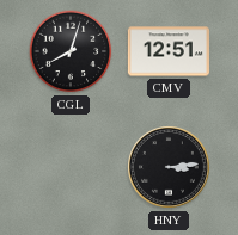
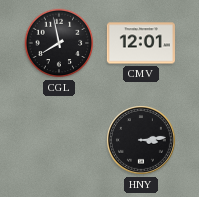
CGL: 8:03 -> 7:58
CMV: 12:51 -> 12:01
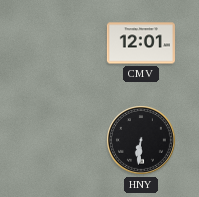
CGL: 7:58 -> none
HNY: 3:14 -> 6:31
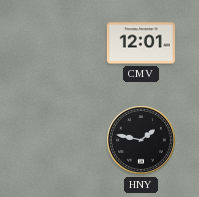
HNY: 6:31 -> 1:47
